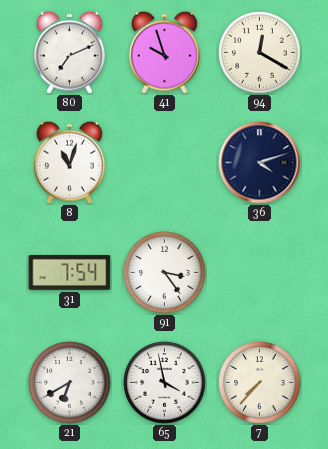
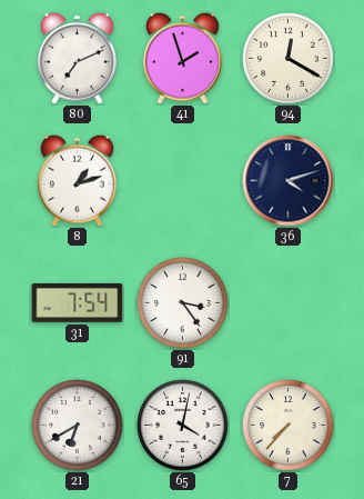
41: 9:57 -> 1:57
8: 11:03 -> 1:12
65: 3:58 -> 4:02
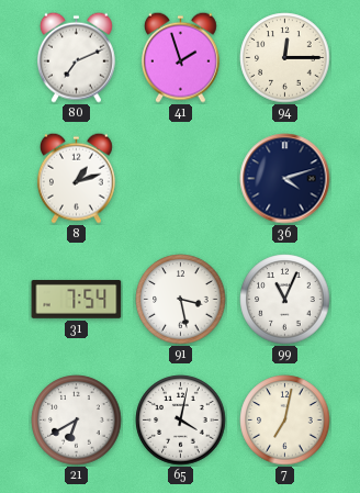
94: 12:20 -> 12:15
91: 3:24 -> 3:28
99: none -> 11:04
7: 7:37 -> 7:02
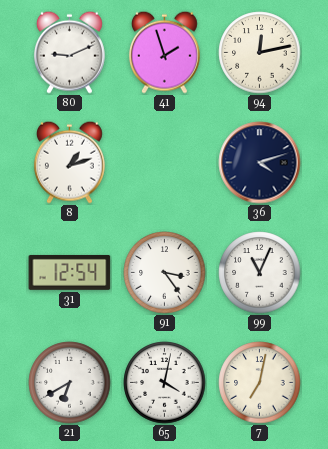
80: 7:11 -> 9:11
94: 12:15 -> 12:13
31: 7:54 -> 12:54
91: 3:28 -> 3:24
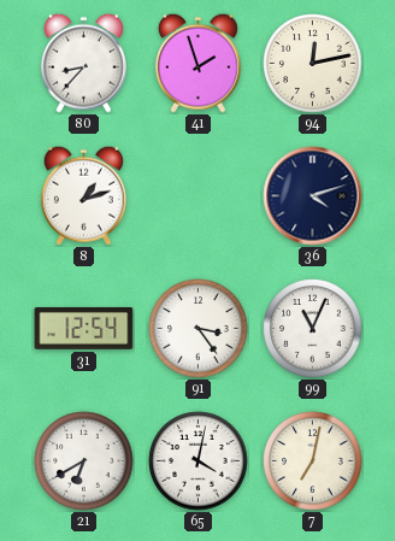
80: 9:11 -> 8:37
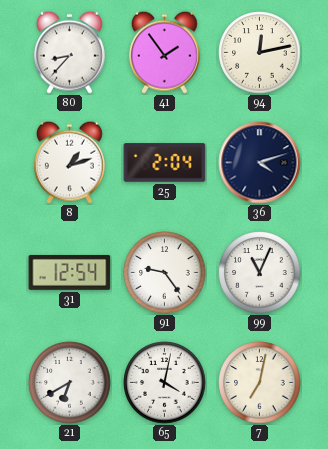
41: 1:57 -> 1:54
25: none -> 2:04
91: 3:24 -> 9:24
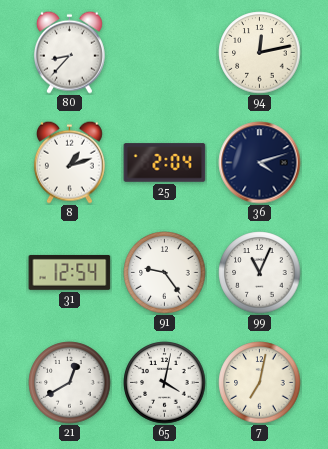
41: 1:54 -> none
21: 6:40 -> 12:40
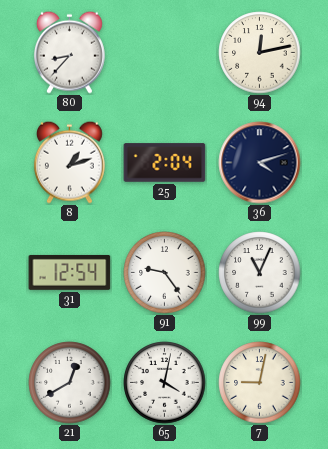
7: 7:02 -> 9:02
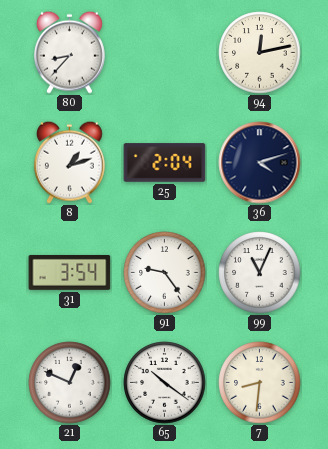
31: 12:54 -> 3:54
21: 12:40 -> 12:49
65: 4:02 -> 10:21
7: 9:02 -> 8:31
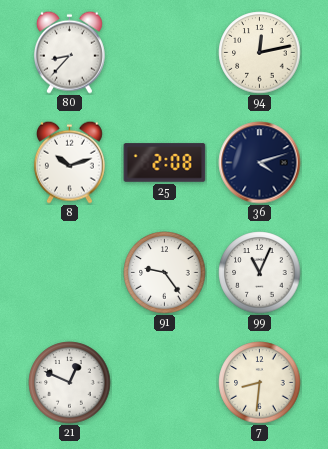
8: 1:12 -> 10:12
25: 2:04 -> 2:08
31: 3:54 -> none
65: 10:21 -> none
